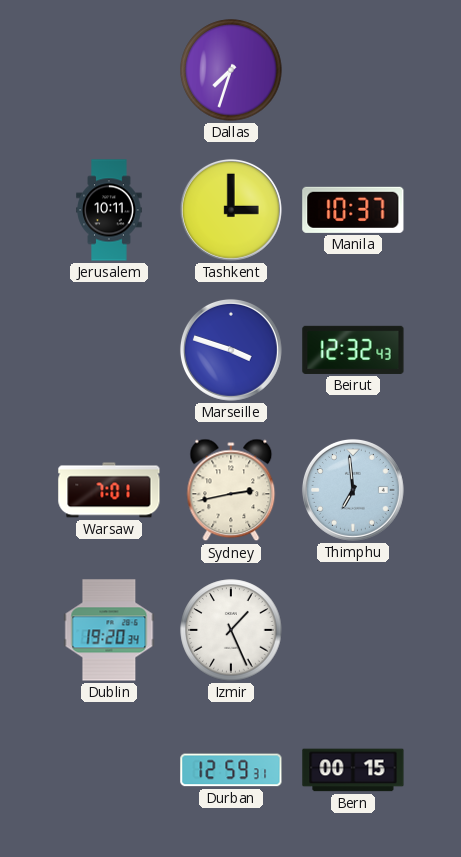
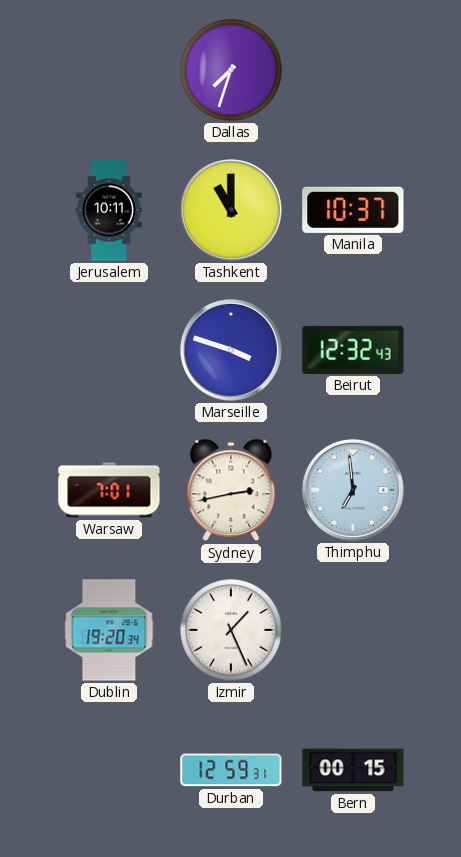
Tashkent: 3:00 -> 11:00
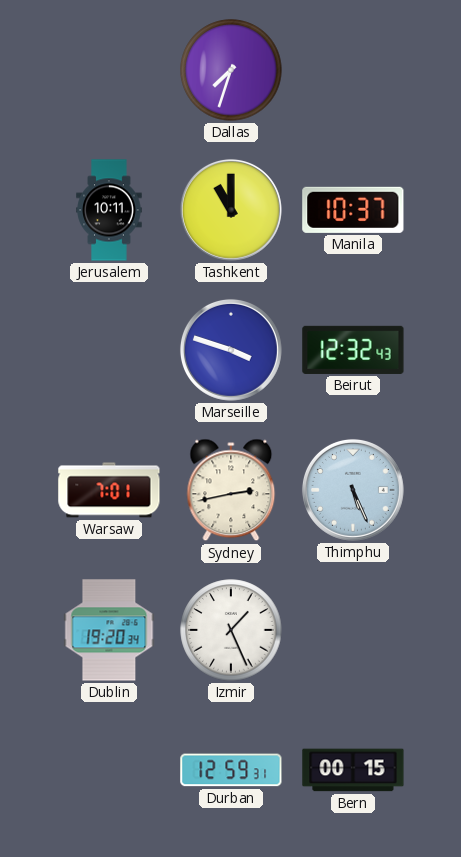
Thimphu: 6:59 -> 5:26
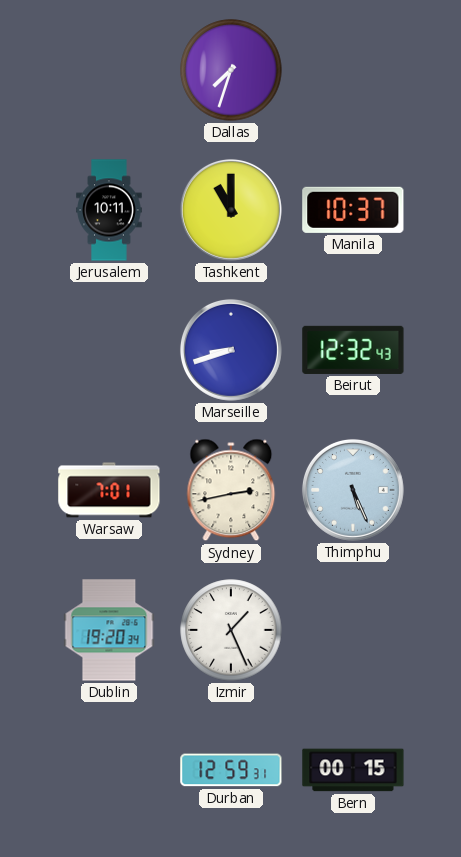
Marseille: 3:48 -> 8:42
